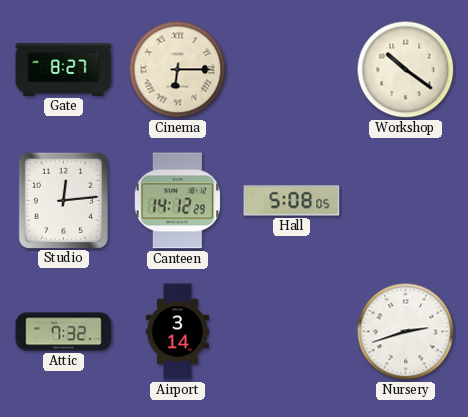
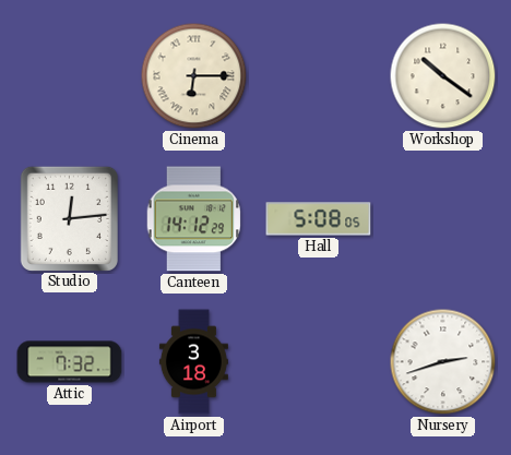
Gate: 8:27 -> none
Airport: 3:14 -> 3:18
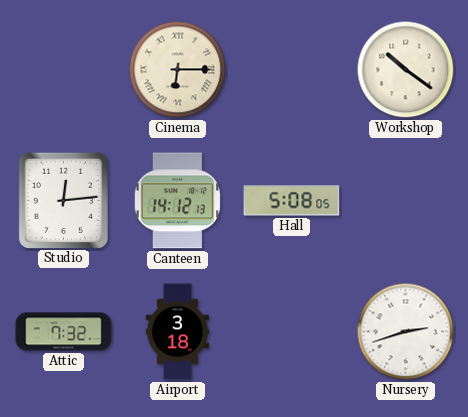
Canteen: 14:12:29 -> 14:12:13
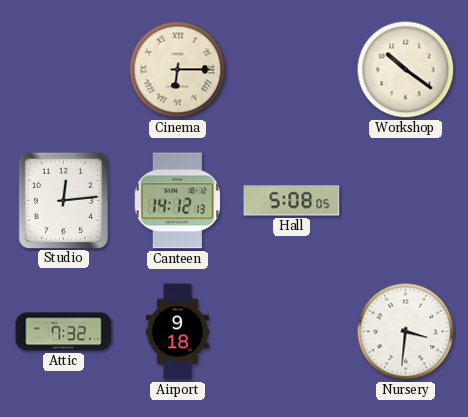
Airport: 3:18 -> 9:18
Nursery: 2:42 -> 3:31
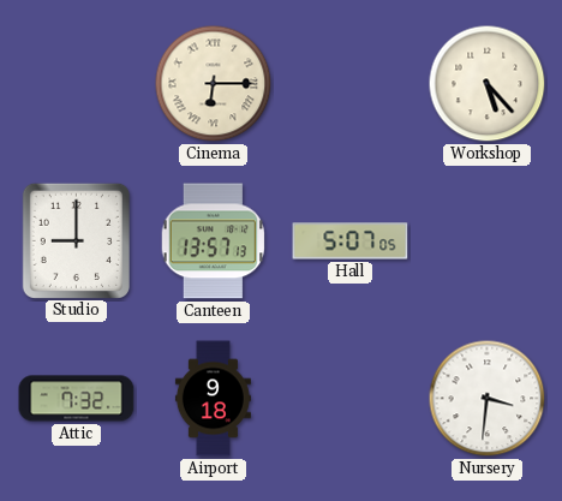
Workshop: 10:21 -> 5:23
Studio: 12:14 -> 9:00
Canteen: 14:12 -> 13:57
Hall: 5:08 -> 5:07
